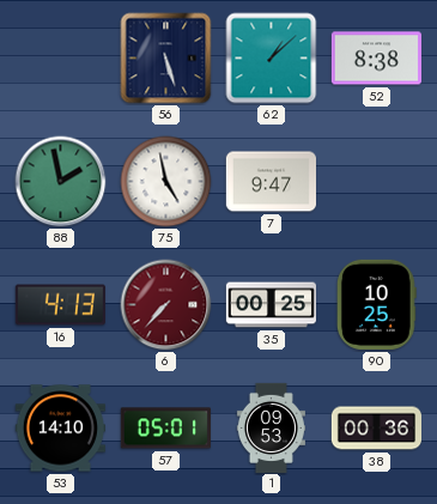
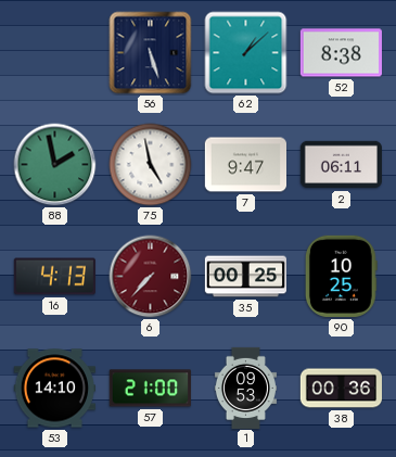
2: none -> 06:11
57: 05:01 -> 21:00
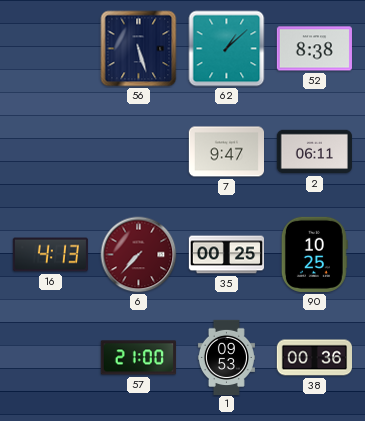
88: 1:58 -> none
75: 4:58 -> none
53: 14:10 -> none
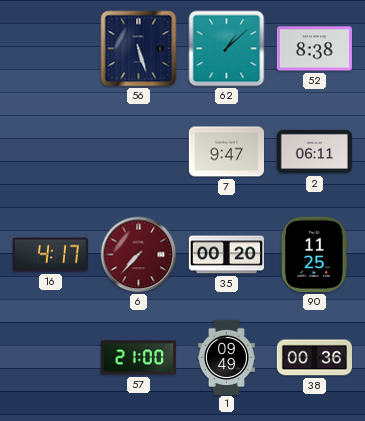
16: 4:13 -> 4:17
35: 00:25 -> 00:20
90: 10:25 -> 11:25
1: 09:53 -> 09:49
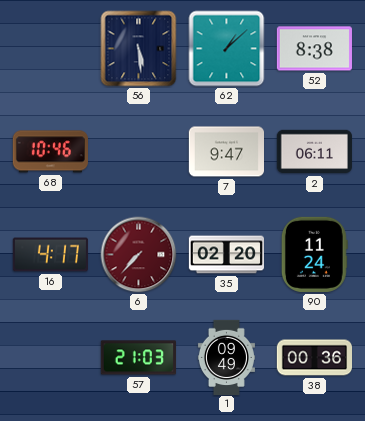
56: 5:27 -> 5:29
68: none -> 10:46
35: 00:20 -> 02:20
90: 11:25 -> 11:24
57: 21:00 -> 21:03
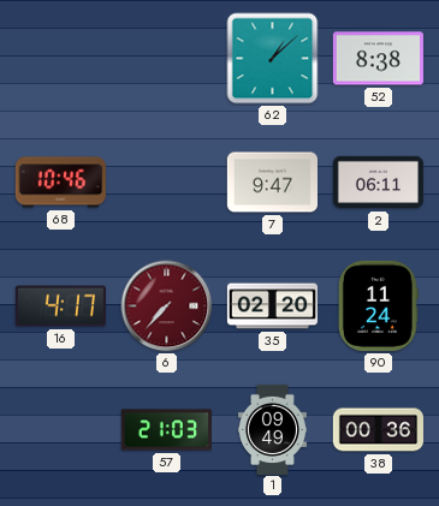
56: 5:29 -> none
